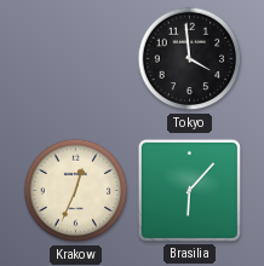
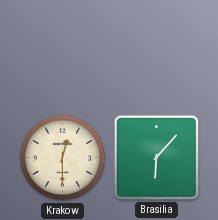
Tokyo: 3:59 -> none
Krakow: 12:34 -> 12:30
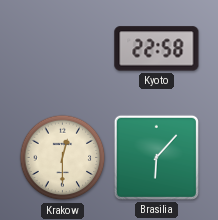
Kyoto: none -> 22:58
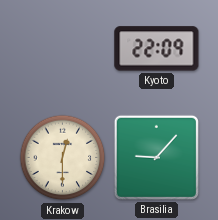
Kyoto: 22:58 -> 22:09
Brasilia: 6:07 -> 9:07
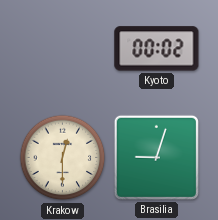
Kyoto: 22:09 -> 00:02
Brasilia: 9:07 -> 9:03
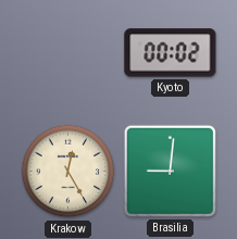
Krakow: 12:30 -> 12:25
Brasilia: 9:03 -> 9:01
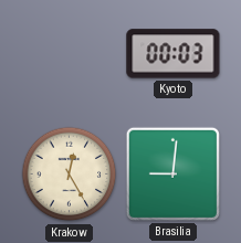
Kyoto: 00:02 -> 00:03
